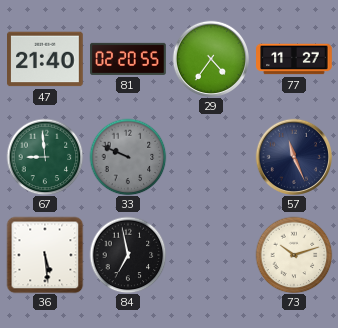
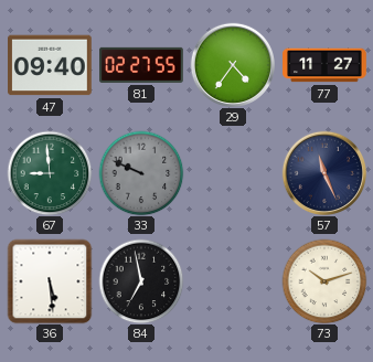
47: 21:40 -> 09:40
81: 02:20 -> 02:27
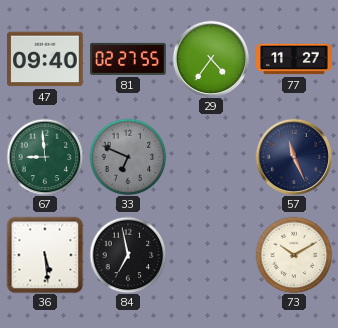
33: 9:49 -> 6:49
73: 10:12 -> 10:10
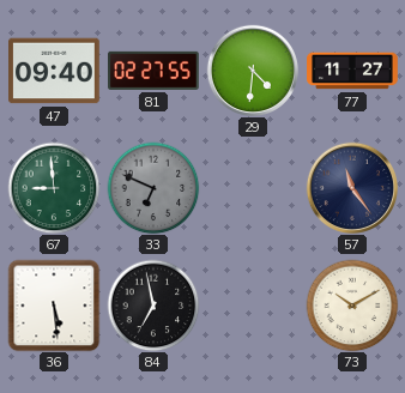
29: 4:36 -> 4:31
57: 11:26 -> 11:24
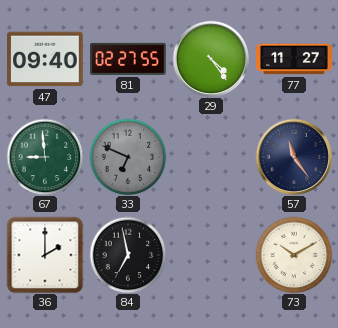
29: 4:31 -> 4:24
36: 5:29 -> 2:00
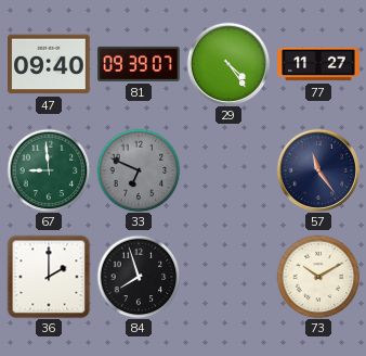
81: 02:27 -> 09:39
84: 6:58 -> 7:57
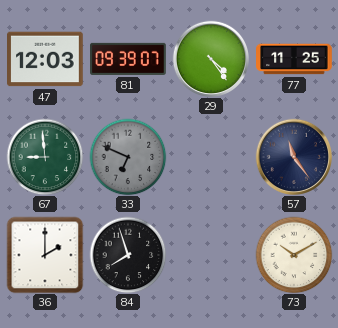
47: 09:40 -> 12:03
77: 11:27 -> 11:25
